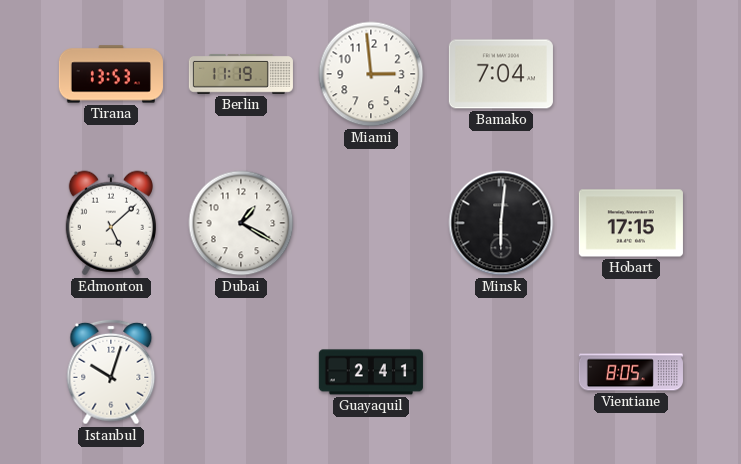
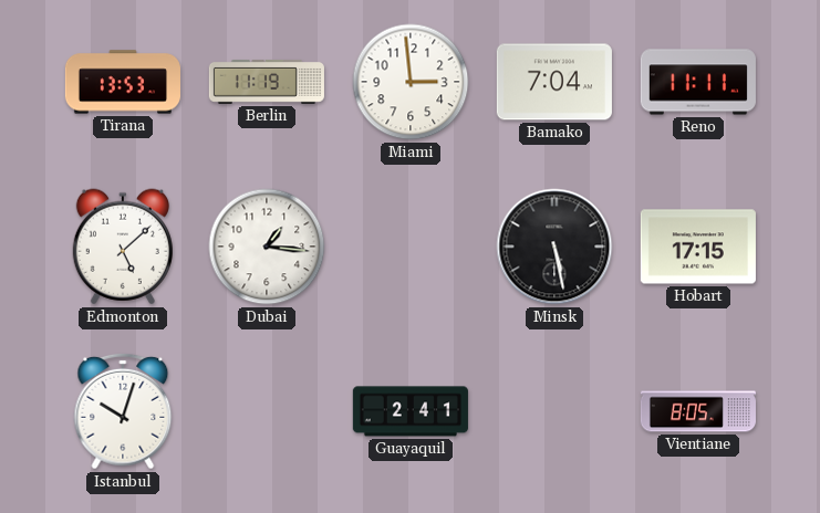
Reno: none -> 11:11
Dubai: 1:20 -> 1:16
Minsk: 6:01 -> 5:28
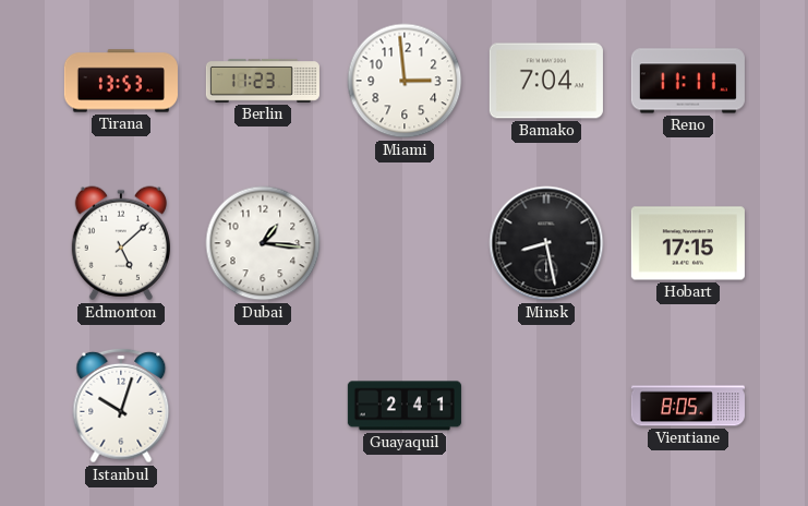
Berlin: 11:19 -> 11:23
Minsk: 5:28 -> 8:28
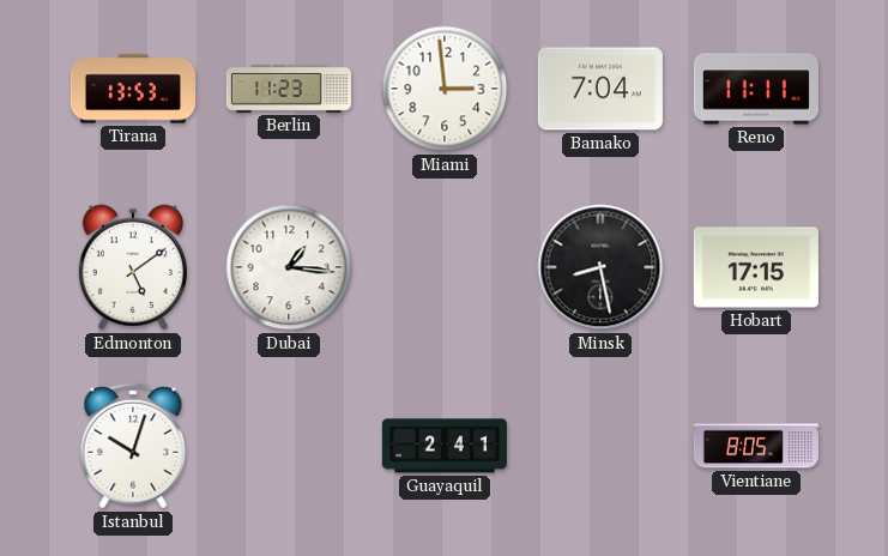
Edmonton: 5:08 -> 5:09
